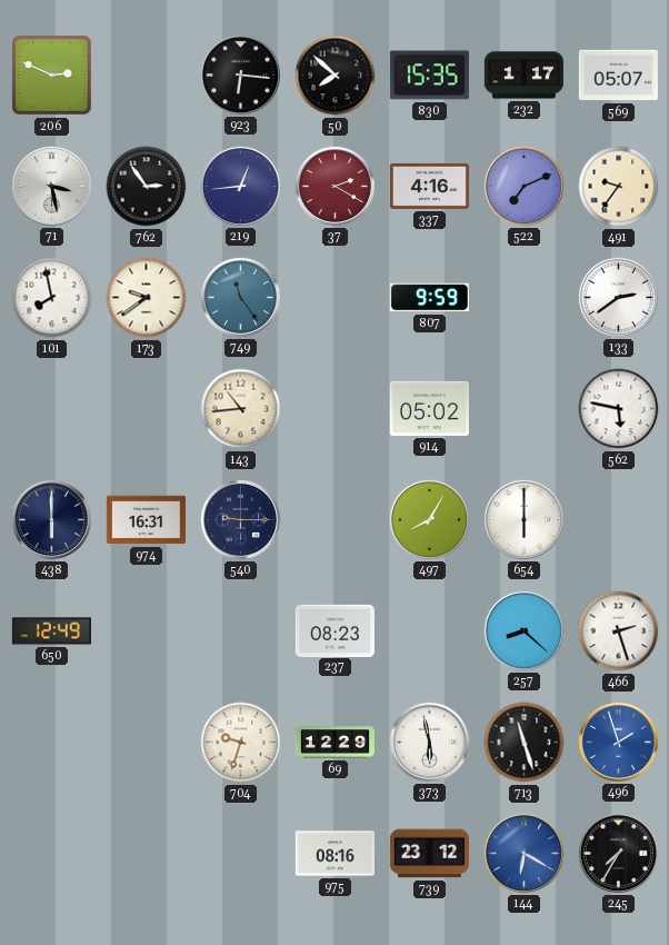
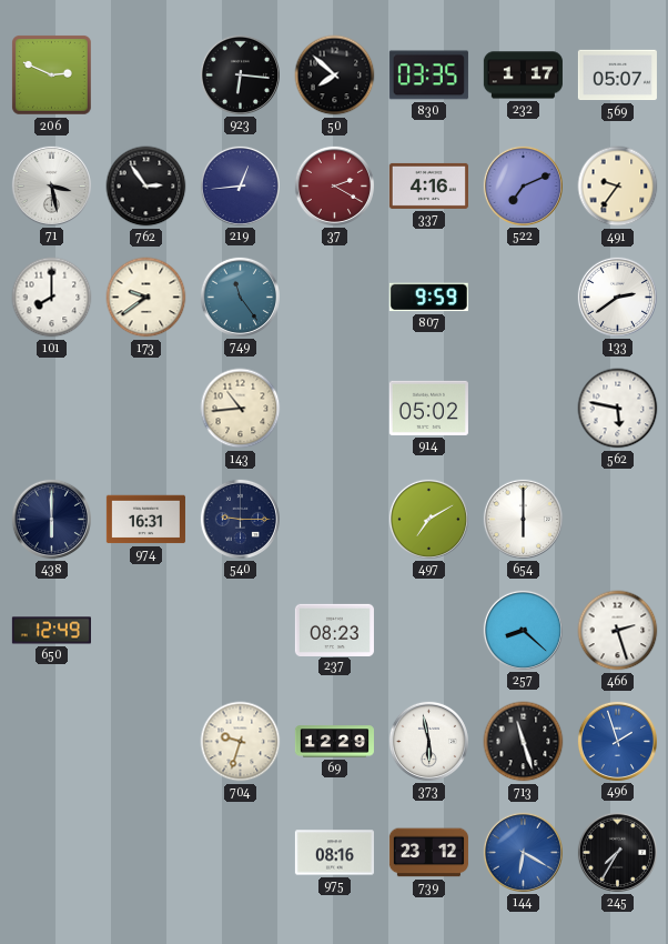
830: 15:35 -> 03:35
101: 7:58 -> 8:00
497: 8:05 -> 7:10
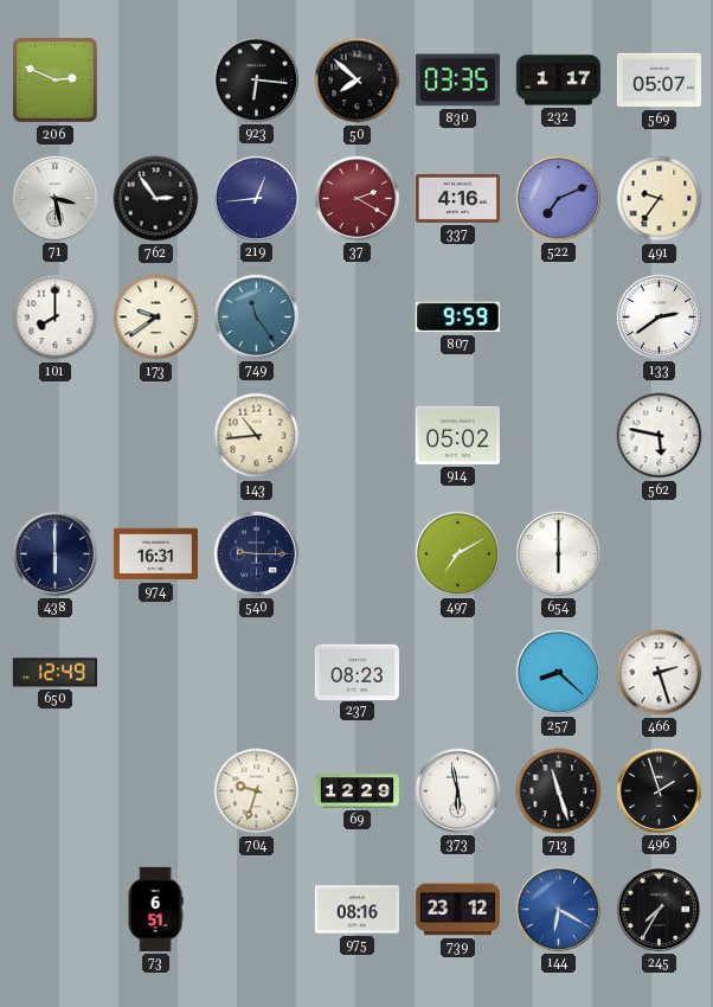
496 dial: blue -> black
73: none -> 6:51
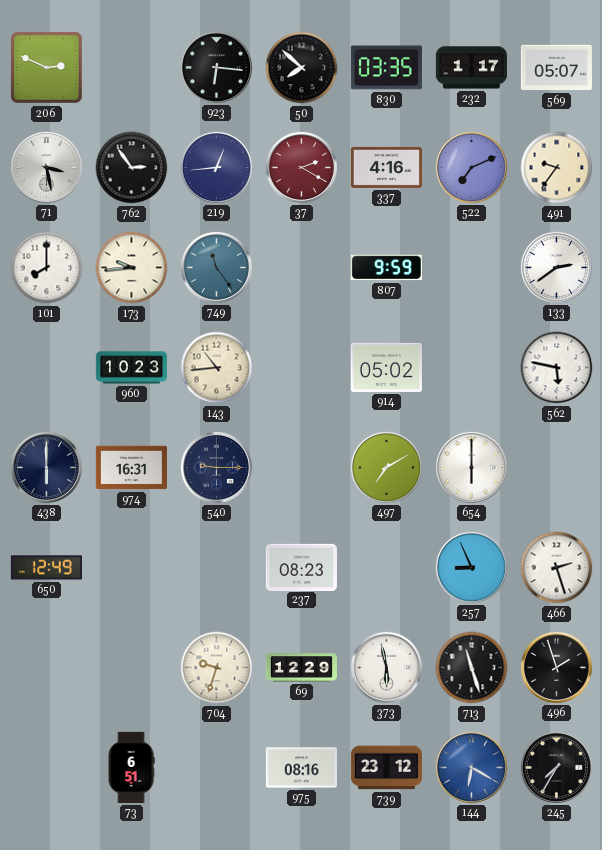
173: 9:39 -> 9:44
960: none -> 10:23
257: 8:22 -> 8:56
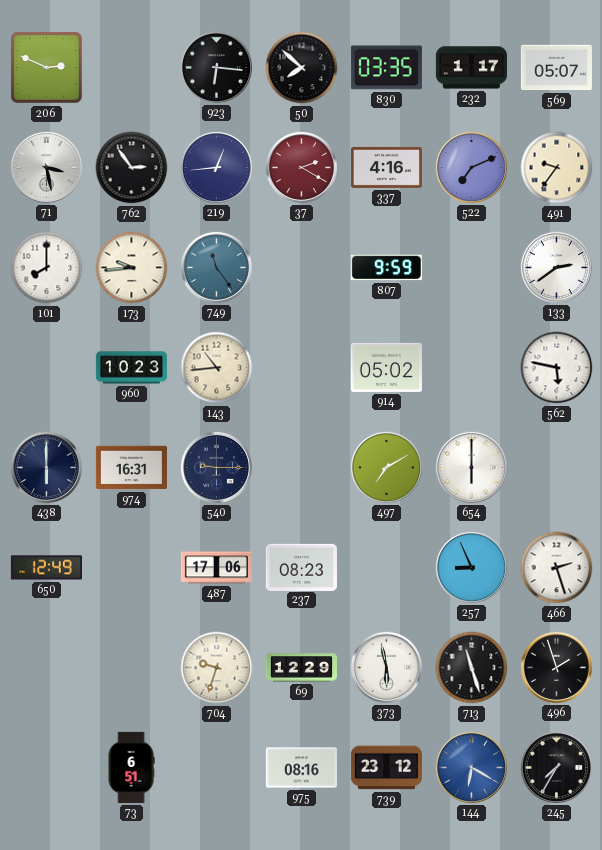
487: none -> 17:06
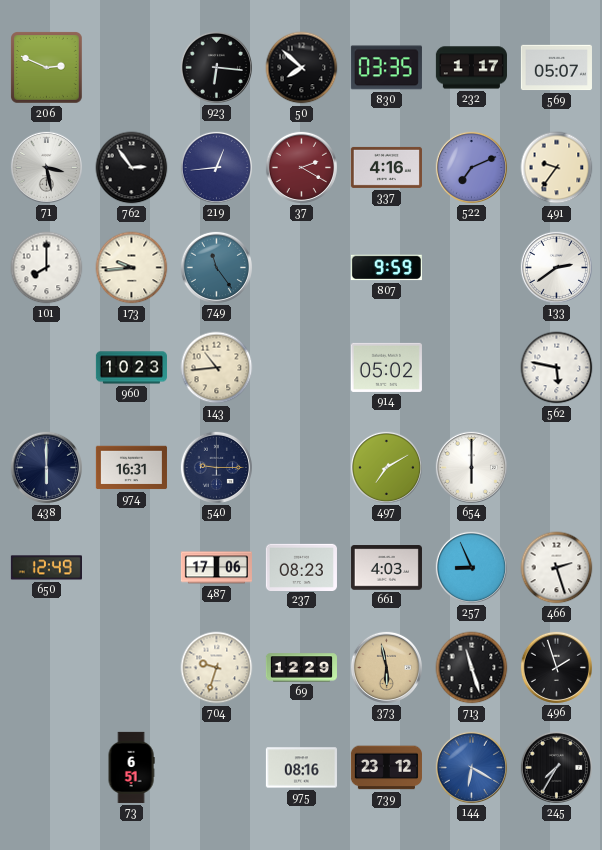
661: none -> 4:03
373 dial: white -> champagne
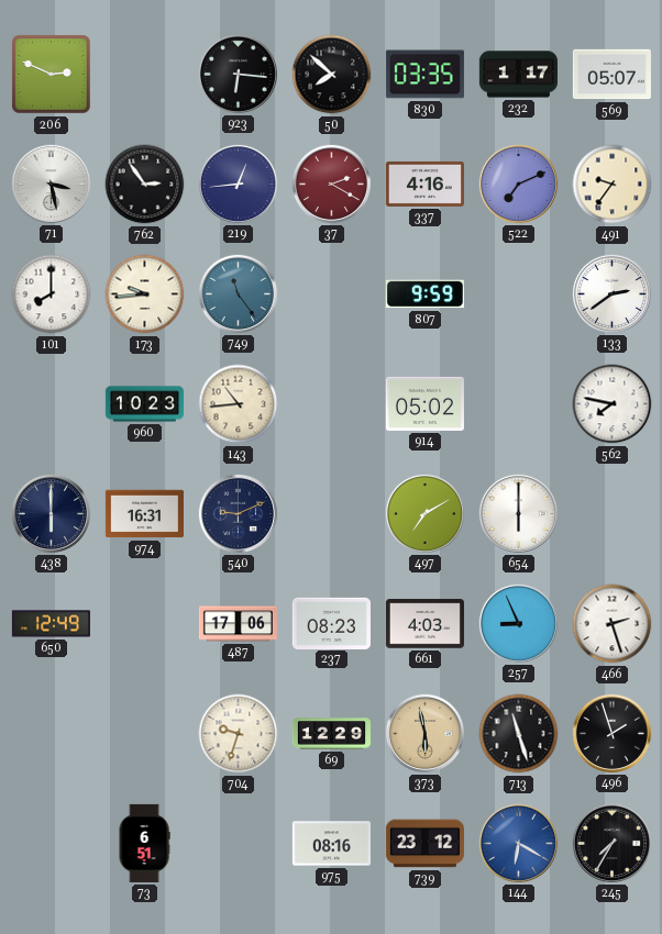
562: 5:47 -> 7:47
540: 9:15 -> 9:11
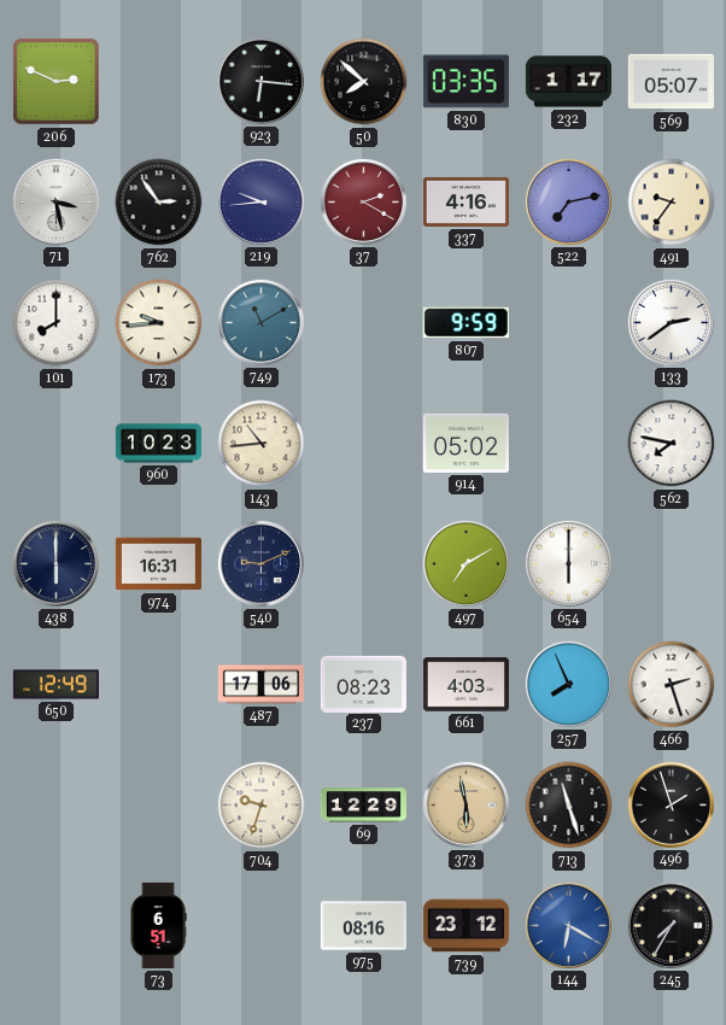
219: 12:44 -> 9:44
522: 7:11 -> 7:13
749: 11:24 -> 11:10
257: 8:56 -> 7:56
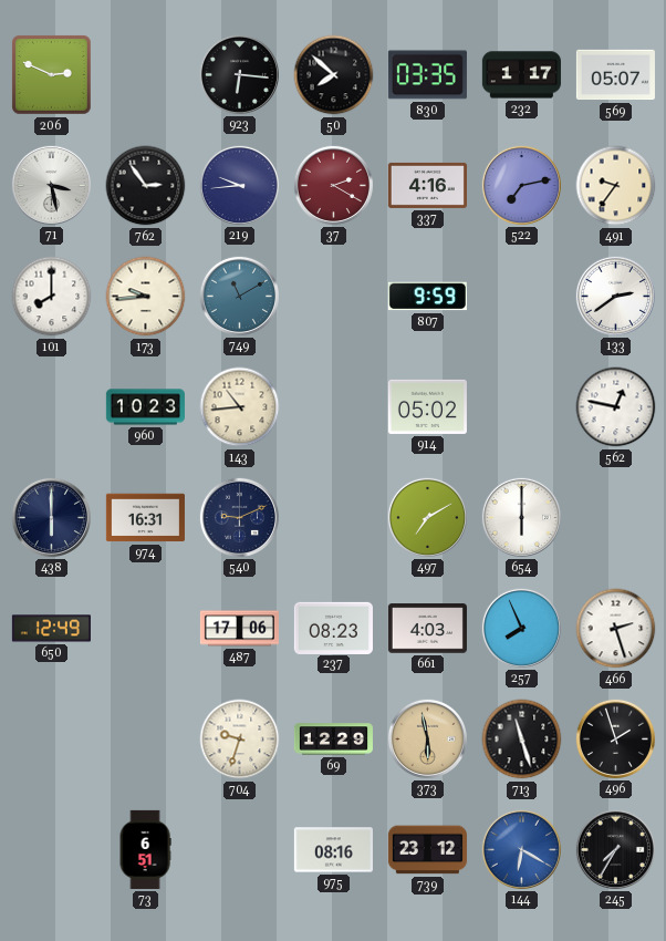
562: 7:47 -> 12:47
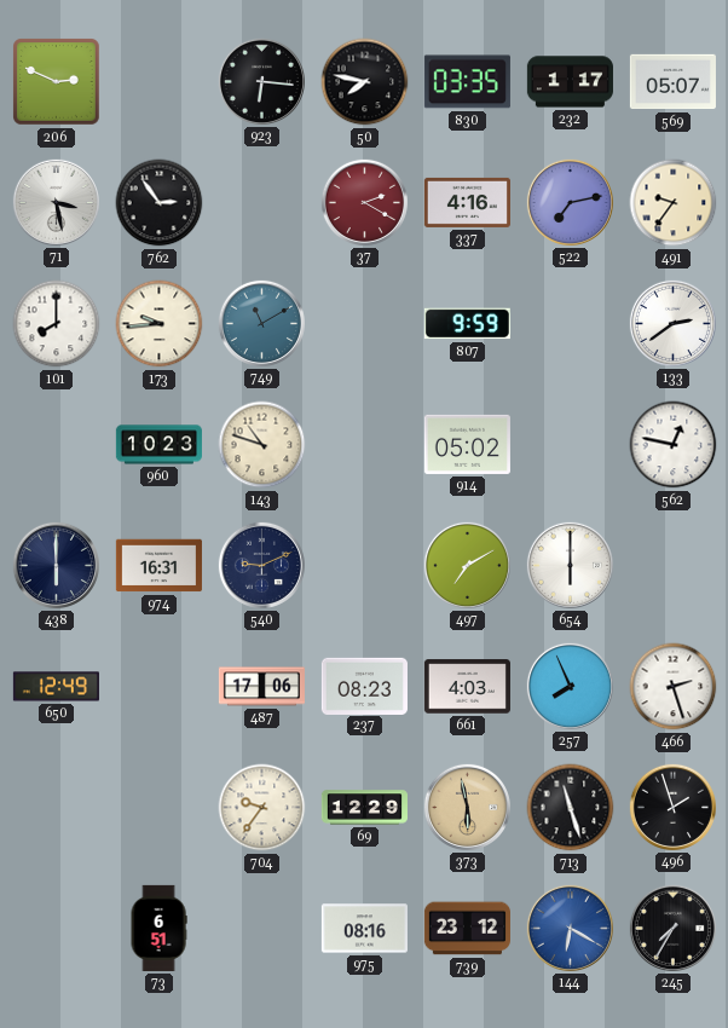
50: 7:52 -> 7:47
219: 9:44 -> none
143: 10:44 -> 10:48
704: 9:33 -> 9:36
